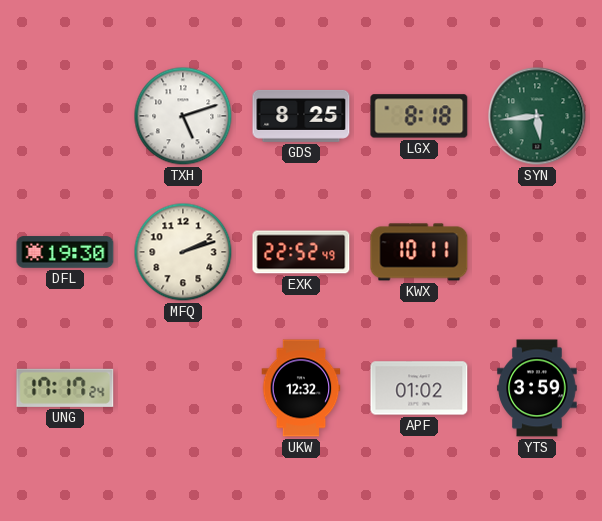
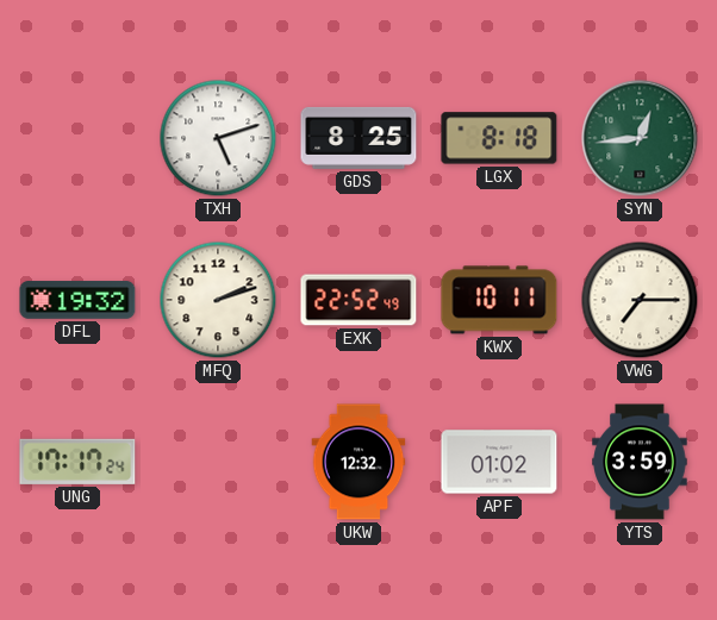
SYN: 5:44 -> 12:44
DFL: 19:30 -> 19:32
VWG: none -> 7:15
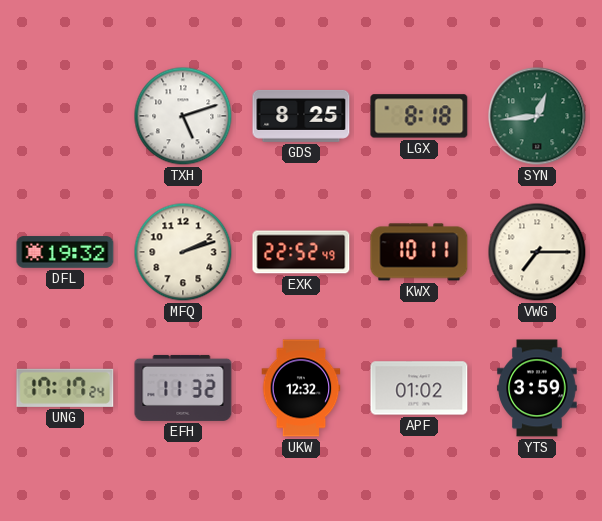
EFH: none -> 11:32
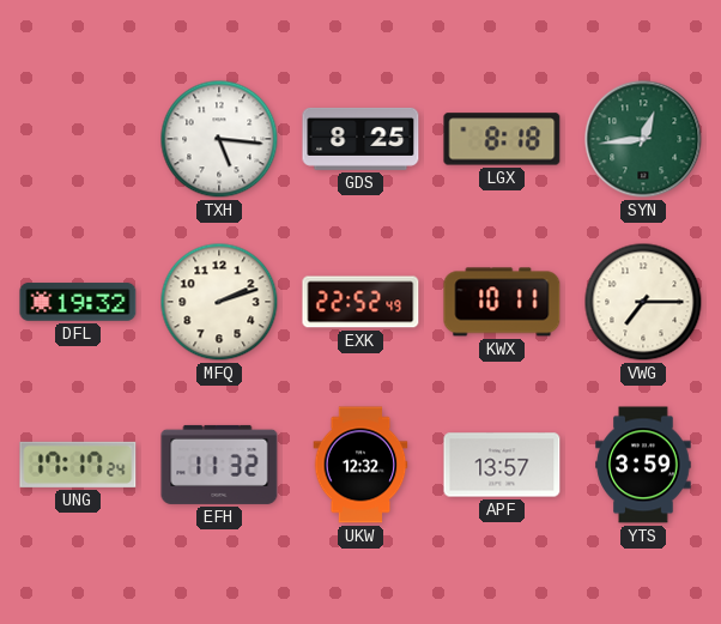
TXH: 5:12 -> 5:16
APF: 01:02 -> 13:57
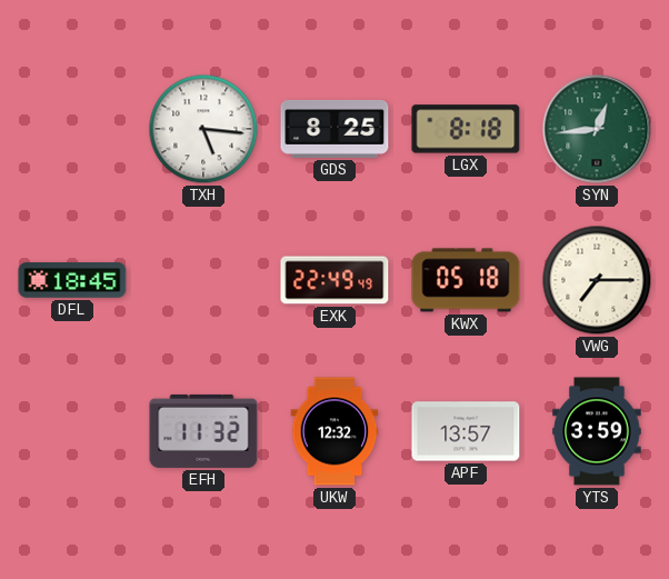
DFL: 19:32 -> 18:45
MFQ: 2:12 -> none
EXK: 22:52 -> 22:49
KWX: 10:11 -> 05:18
UNG: 17:17 -> none
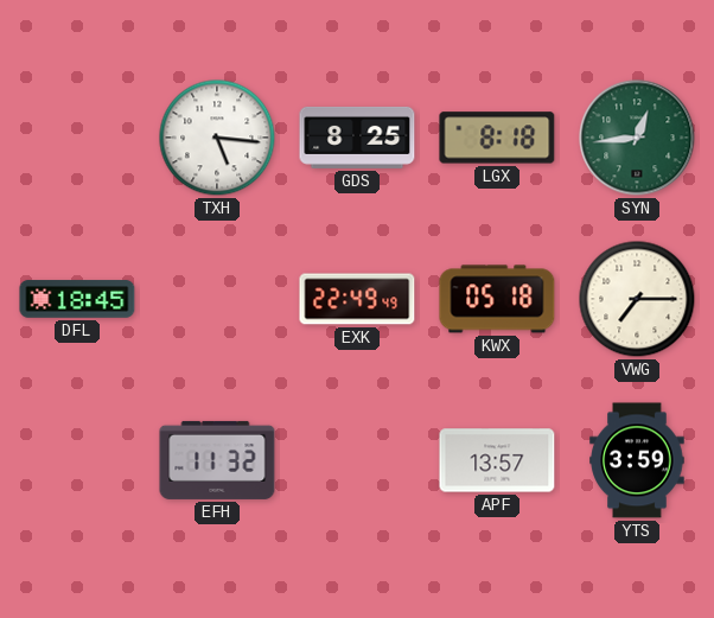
UKW: 12:32 -> none
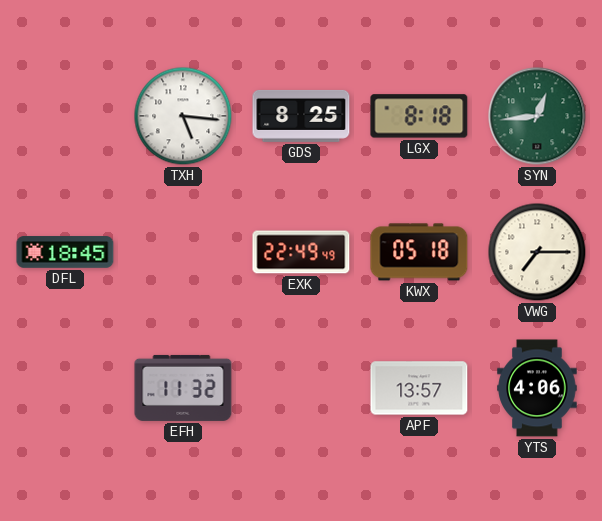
YTS: 3:59 -> 4:06
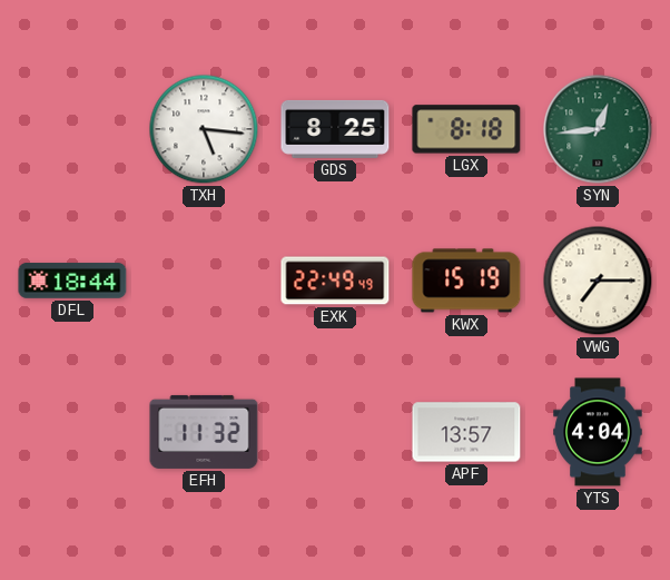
DFL: 18:45 -> 18:44
KWX: 05:18 -> 15:19
YTS: 4:06 -> 4:04
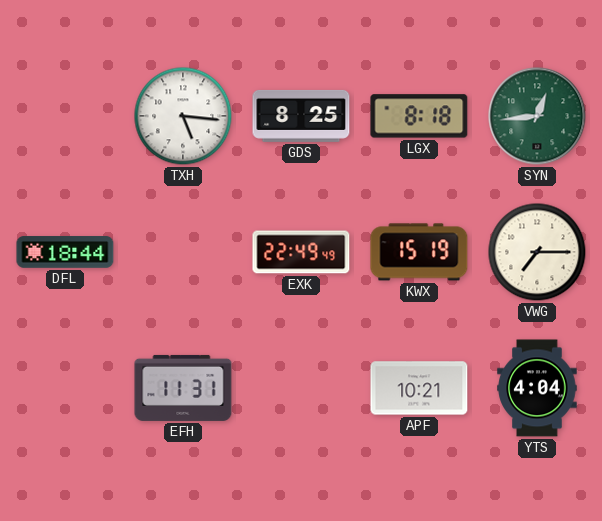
EFH: 11:32 -> 11:31
APF: 13:57 -> 10:21
